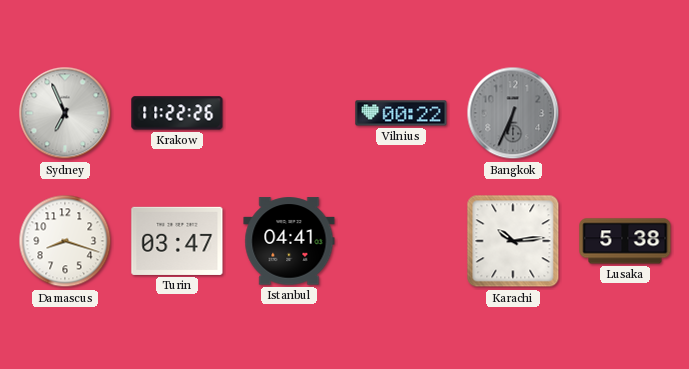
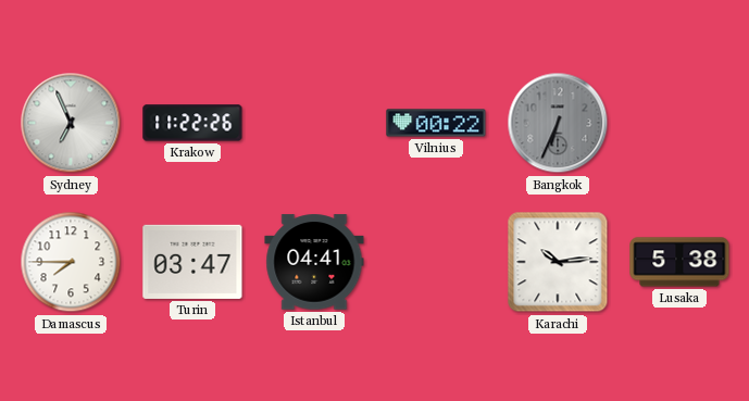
Damascus: 8:18 -> 7:45
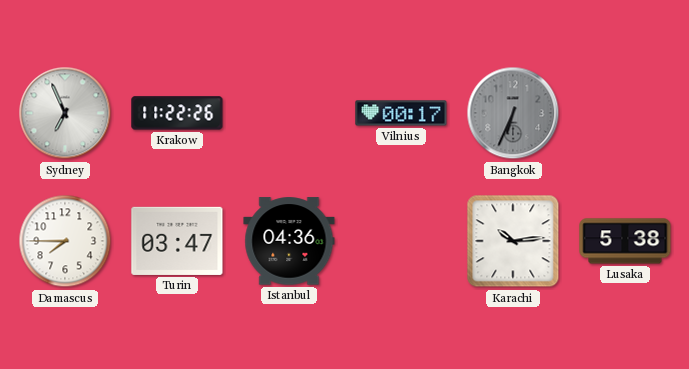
Vilnius: 00:22 -> 00:17
Istanbul: 04:41 -> 04:36
